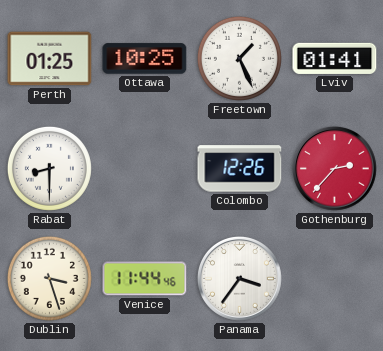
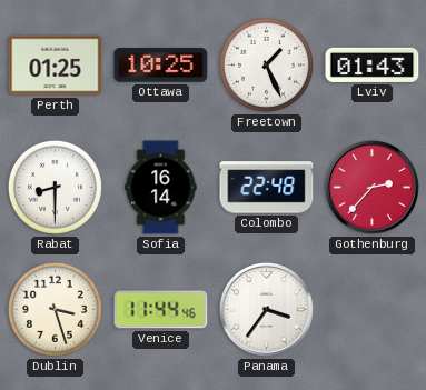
Lviv: 01:41 -> 01:43
Sofia: none -> 16:14
Colombo: 12:26 -> 22:48
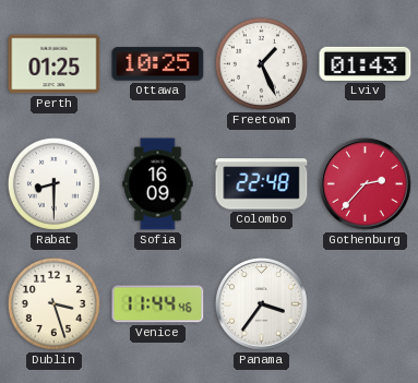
Sofia: 16:14 -> 16:09
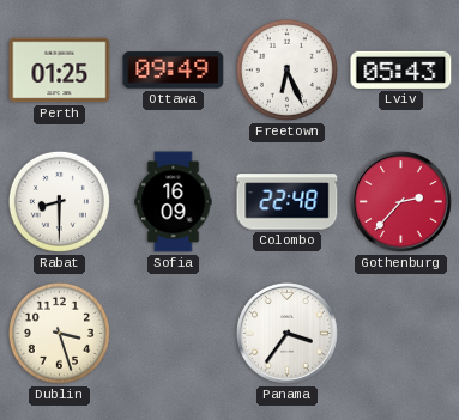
Ottawa: 10:25 -> 09:49
Freetown: 1:26 -> 6:26
Lviv: 01:43 -> 05:43
Venice: 11:44 -> none
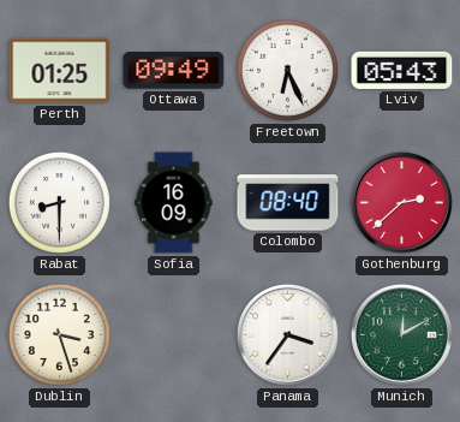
Colombo: 22:48 -> 08:40
Gothenburg: 2:37 -> 2:38
Munich: none -> 12:10
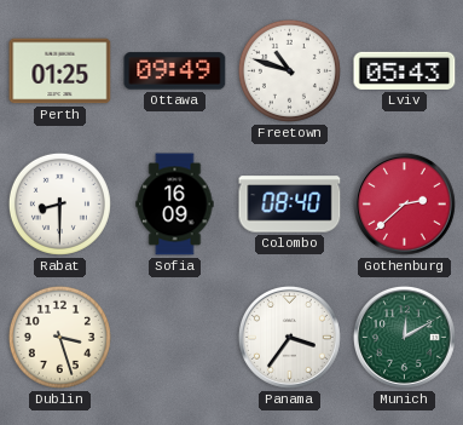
Freetown: 6:26 -> 10:48
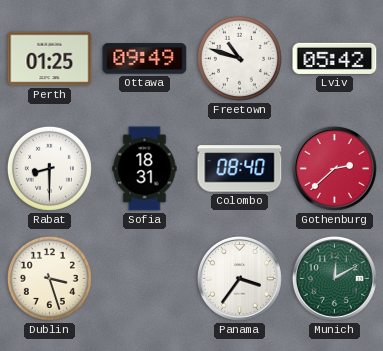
Lviv: 05:43 -> 05:42
Sofia: 16:09 -> 18:31
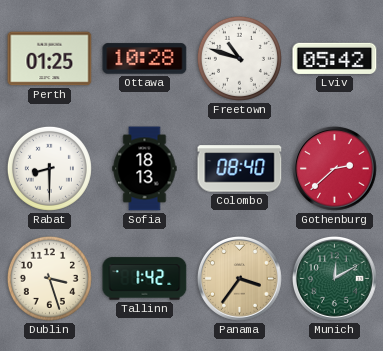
Ottawa: 09:49 -> 10:28
Sofia: 18:31 -> 18:13
Tallinn: none -> 1:42
Panama dial: white -> champagne
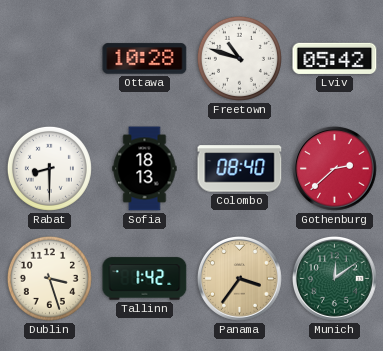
Perth: 01:25 -> none
Munich: 12:10 -> 12:09
